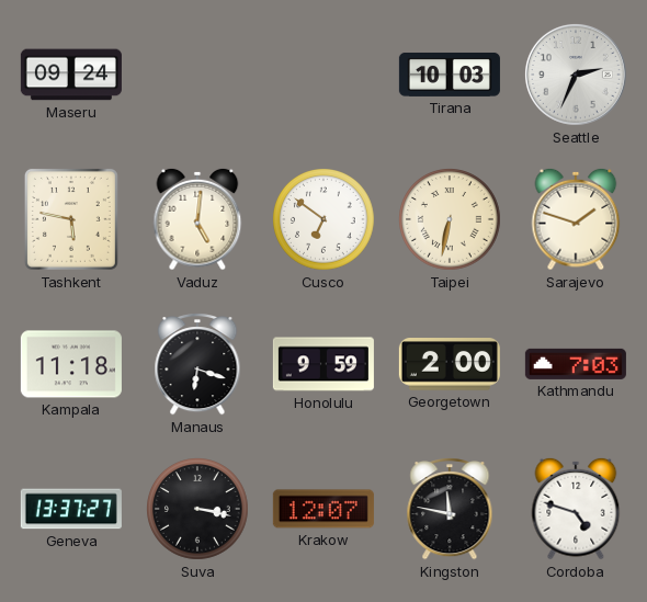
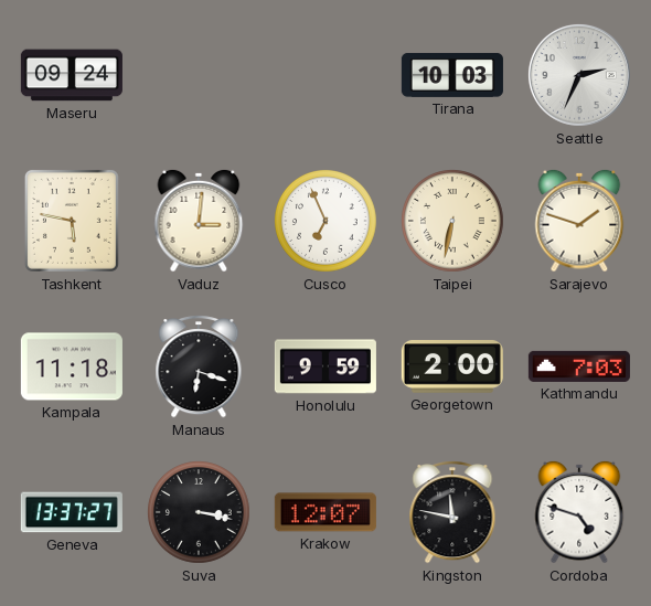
Vaduz: 5:01 -> 3:01
Cusco: 6:51 -> 6:56
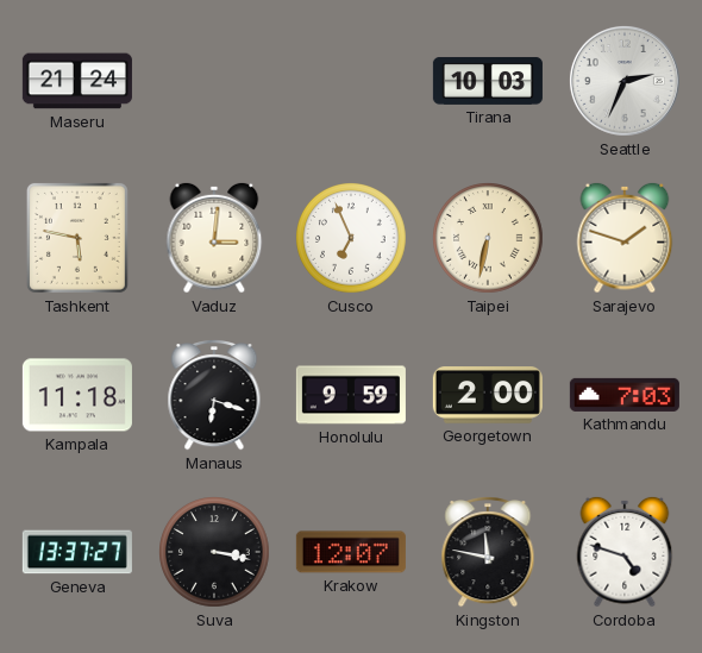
Maseru: 09:24 -> 21:24
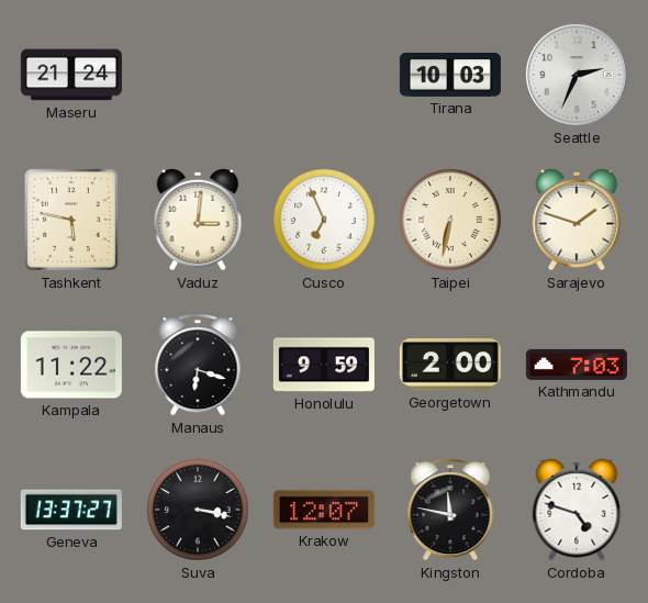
Kampala: 11:18 -> 11:22
